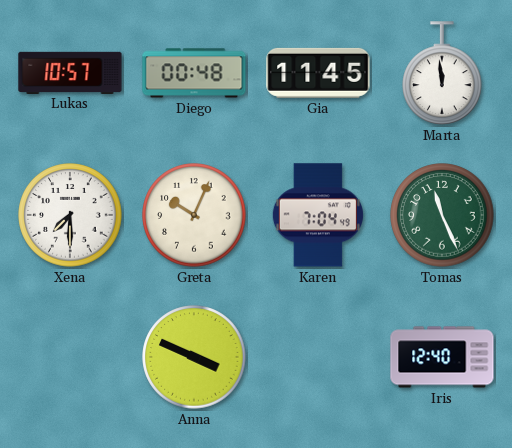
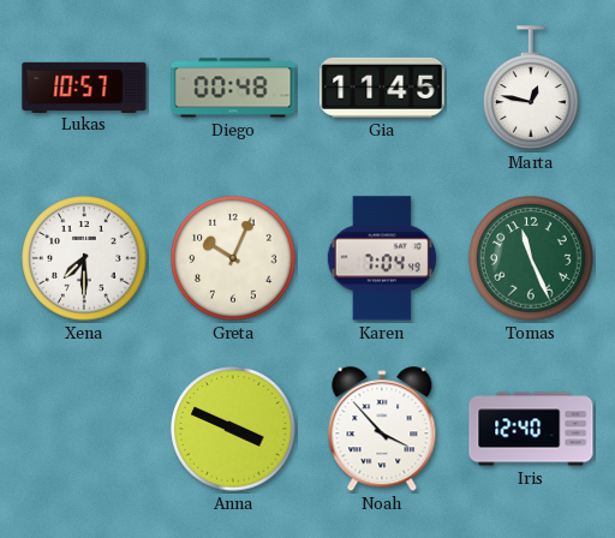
Marta: 11:59 -> 12:47
Noah: none -> 3:53
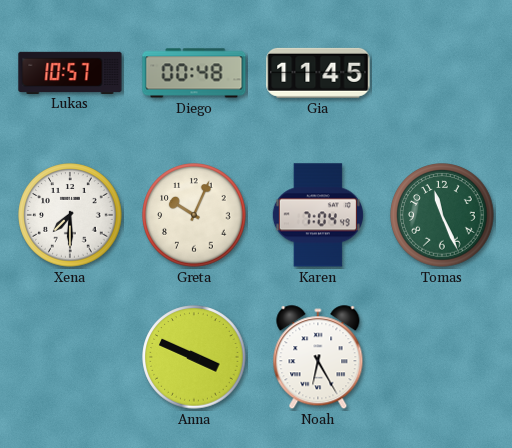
Marta: 12:47 -> none
Noah: 3:53 -> 6:25
Iris: 12:40 -> none
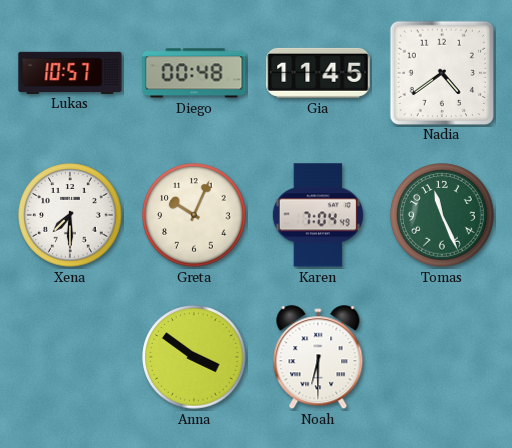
Nadia: none -> 4:39
Anna: 3:49 -> 3:51
Noah: 6:25 -> 6:30
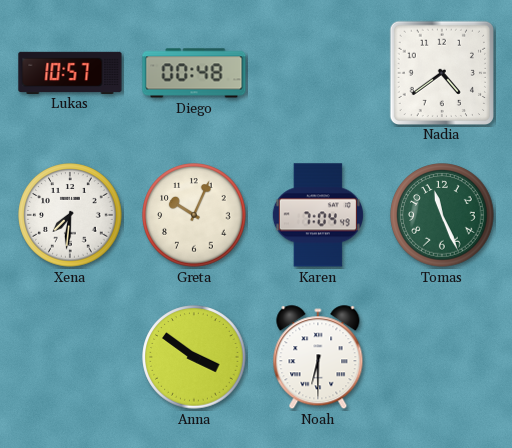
Gia: 11:45 -> none
Xena: 7:30 -> 7:31
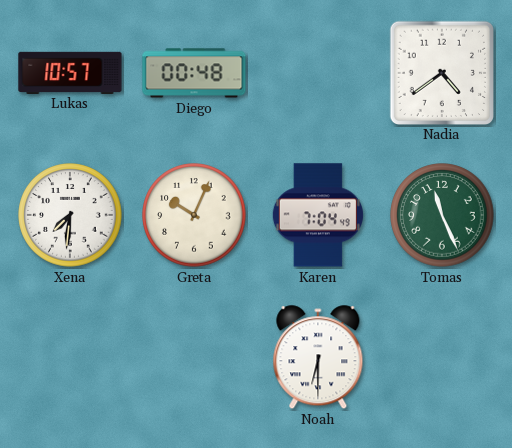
Anna: 3:51 -> none
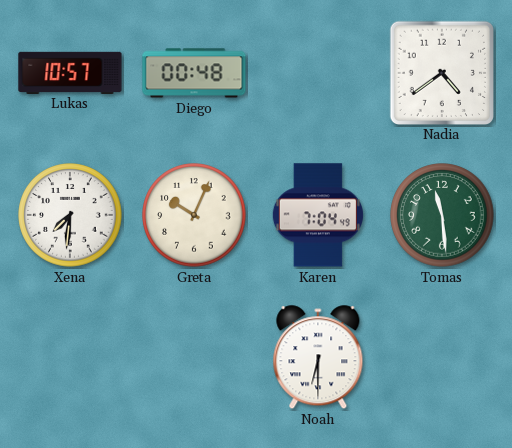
Tomas: 11:26 -> 11:29
